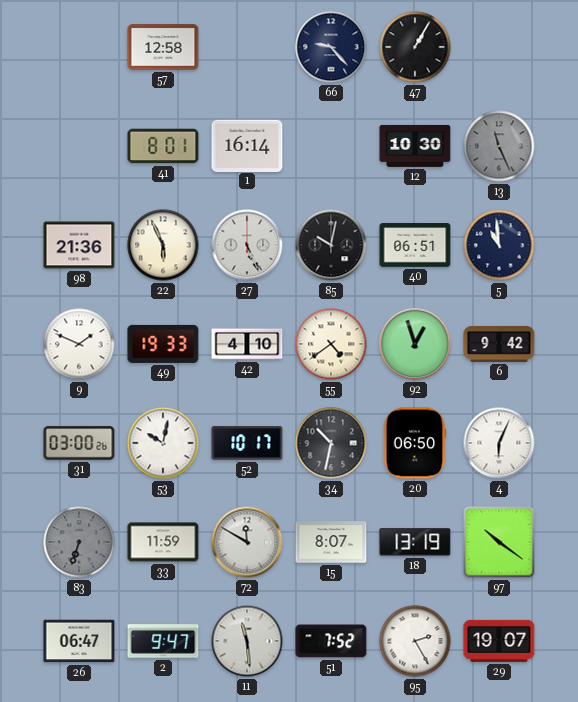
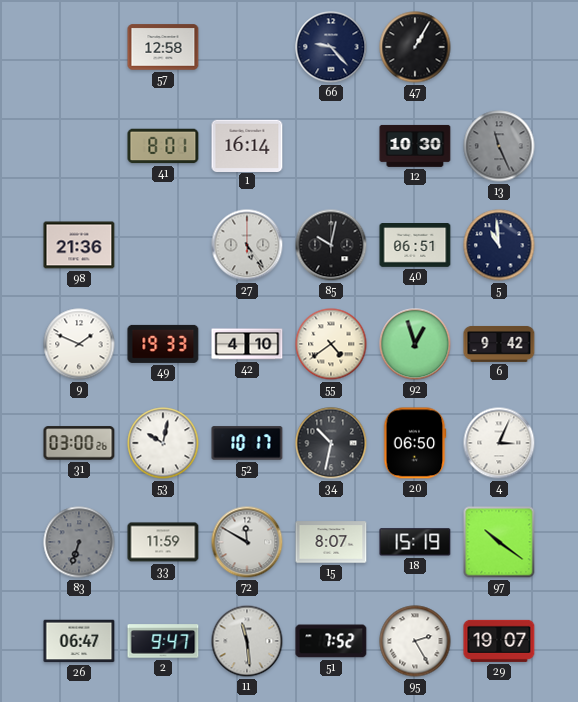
22: 5:56 -> none
27: 5:26 -> 5:24
4: 6:04 -> 3:04
18: 13:19 -> 15:19
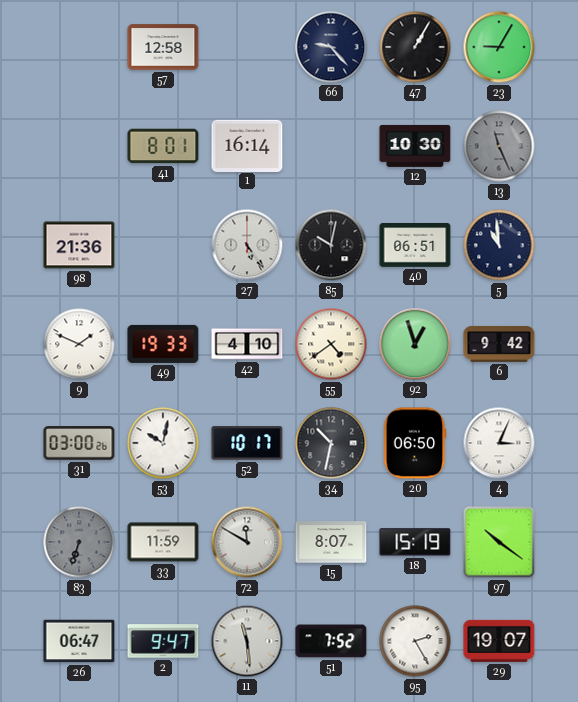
23: none -> 9:05
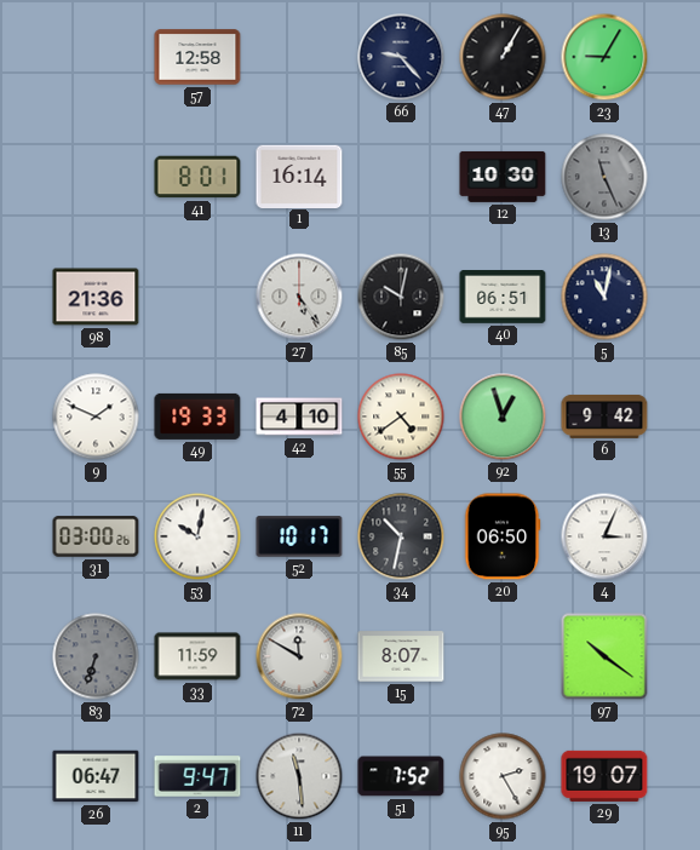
5: 10:59 -> 11:02
18: 15:19 -> none
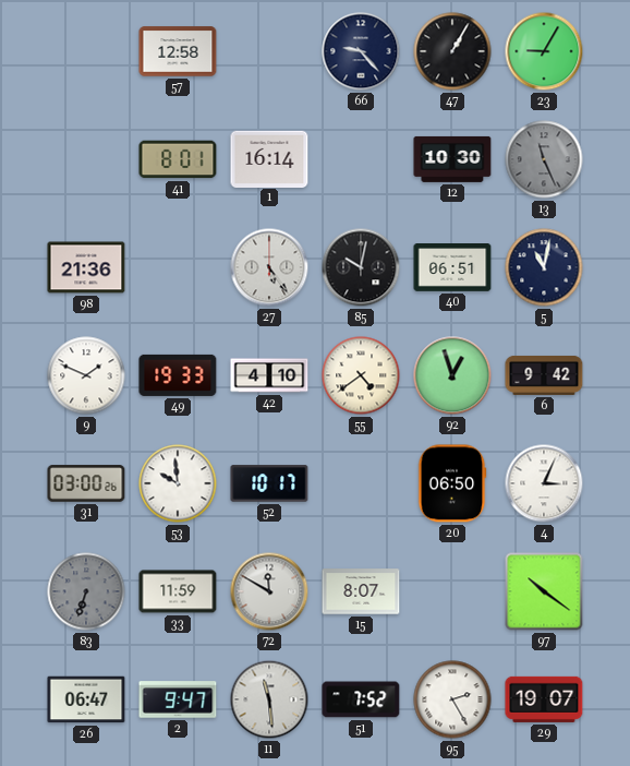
53: 10:02 -> 9:59
34: 10:32 -> none
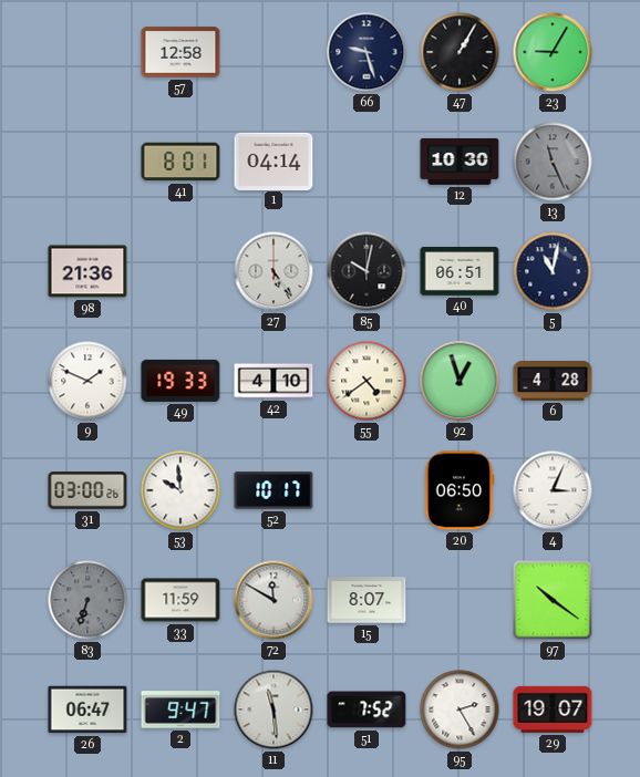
66: 9:23 -> 9:27
1: 16:14 -> 04:14
6: 9:42 -> 4:28
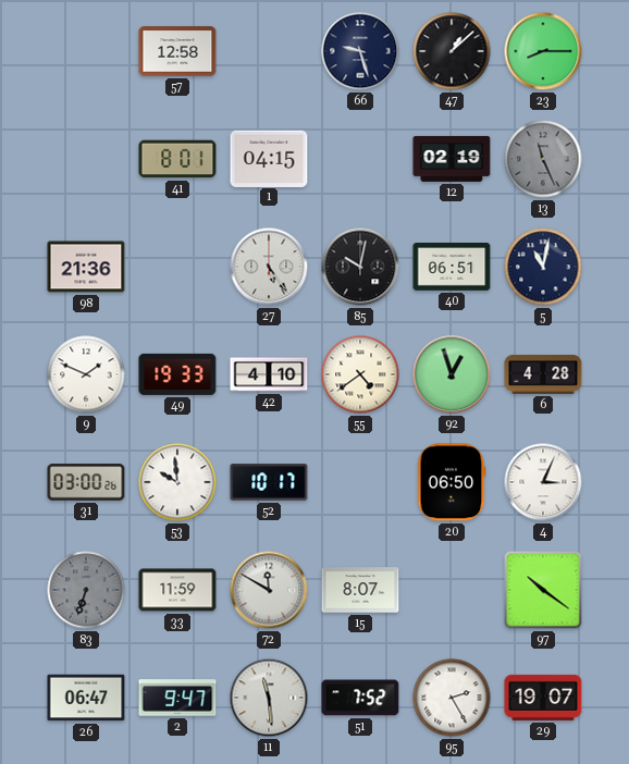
47: 1:05 -> 1:08
23: 9:05 -> 8:15
1: 04:14 -> 04:15
12: 10:30 -> 02:19
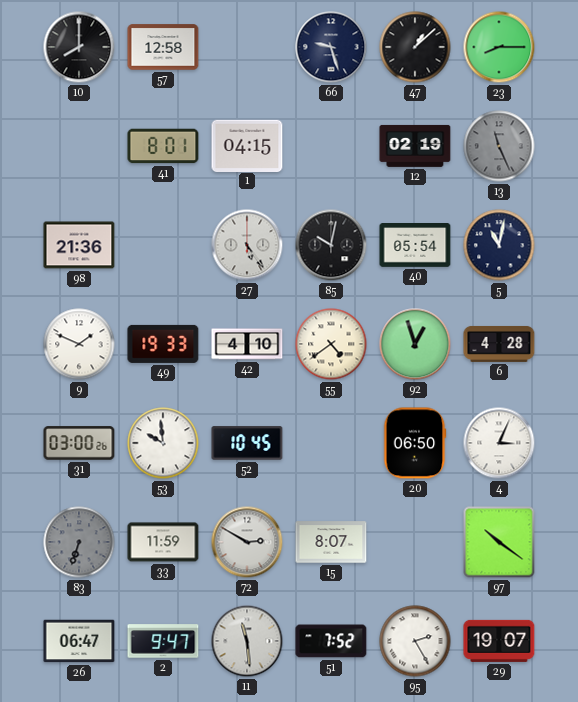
10: none -> 8:00
40: 06:51 -> 05:54
52: 10:17 -> 10:45
72: 11:50 -> 2:50
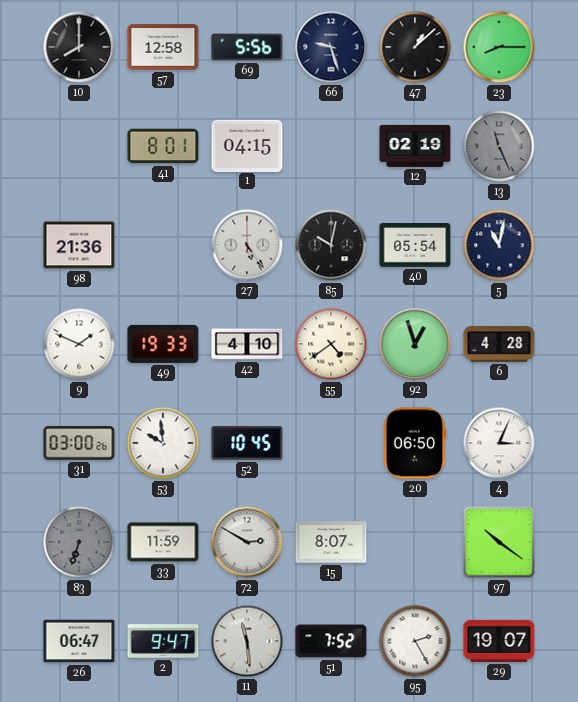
69: none -> 5:56
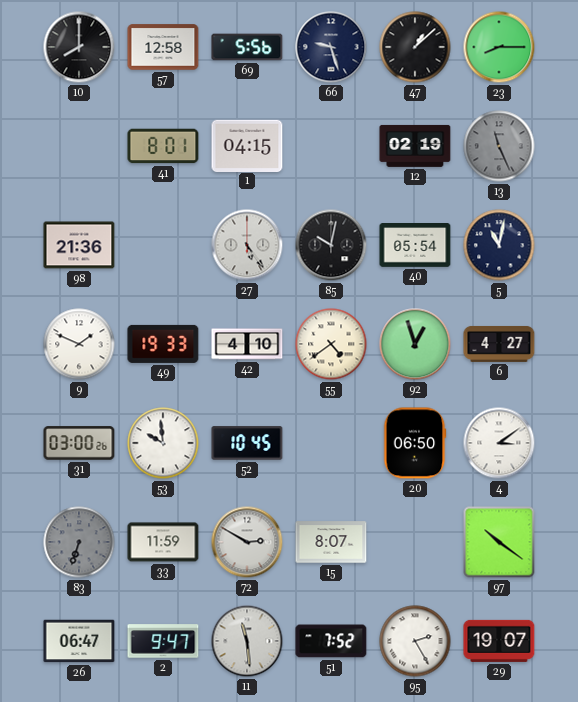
6: 4:28 -> 4:27
4: 3:04 -> 3:09
